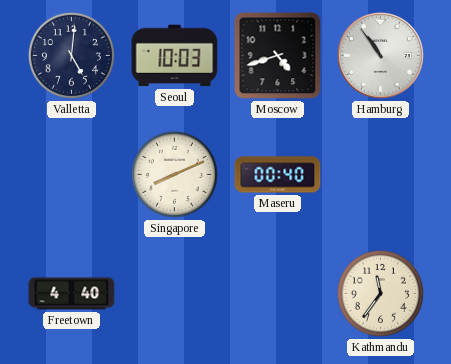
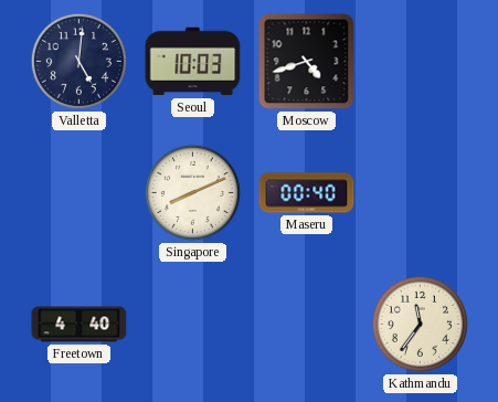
Hamburg: 10:54 -> none
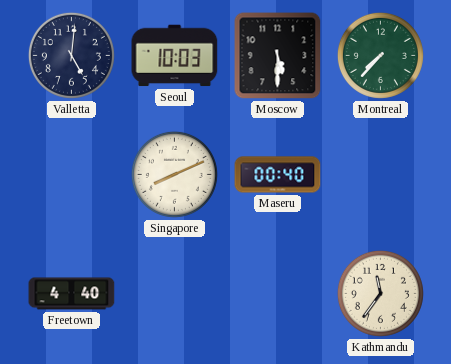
Moscow: 4:42 -> 5:30
Montreal: none -> 7:37
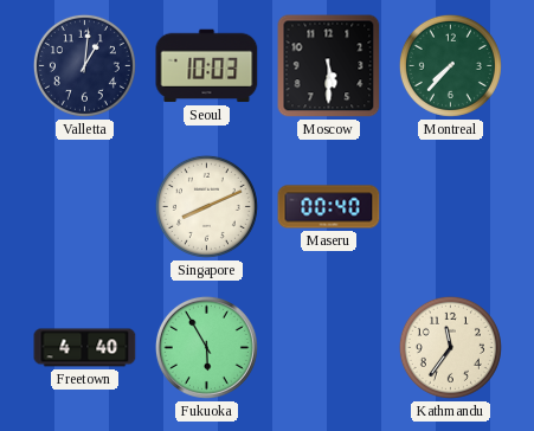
Valletta: 5:01 -> 1:01
Fukuoka: none -> 5:55
